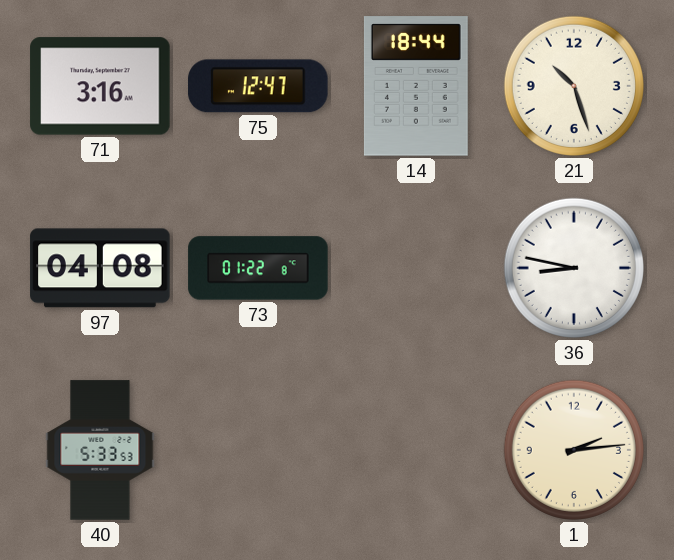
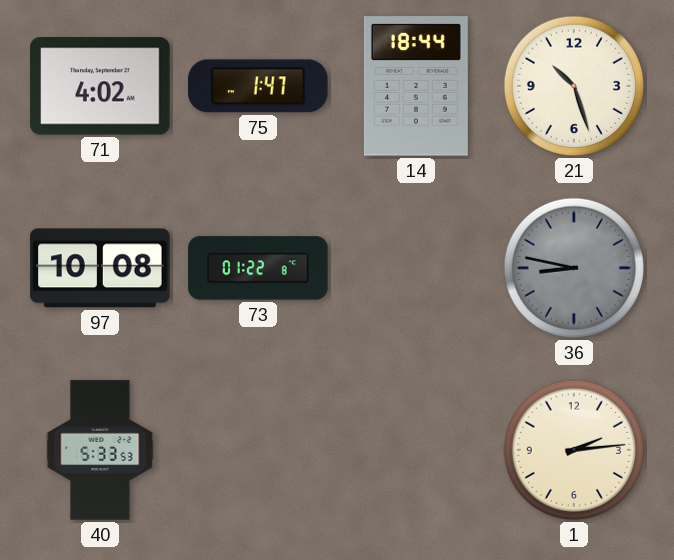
71: 3:16 -> 4:02
75: 12:47 -> 1:47
97: 04:08 -> 10:08
36 dial: white -> grey
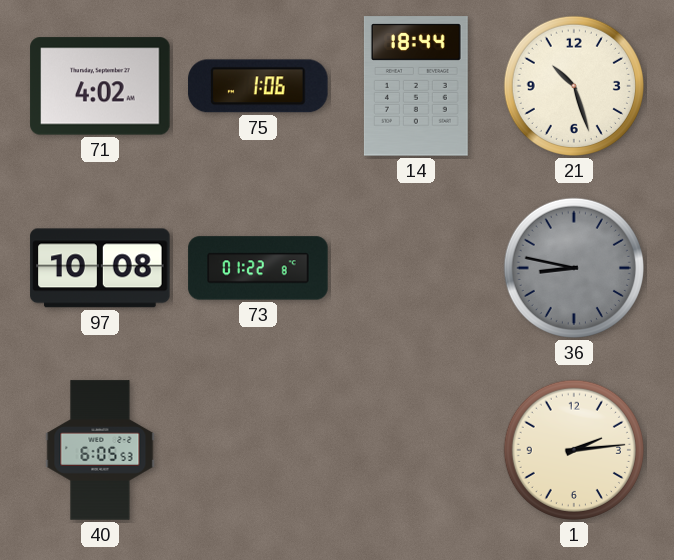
75: 1:47 -> 1:06
40: 5:33 -> 6:05
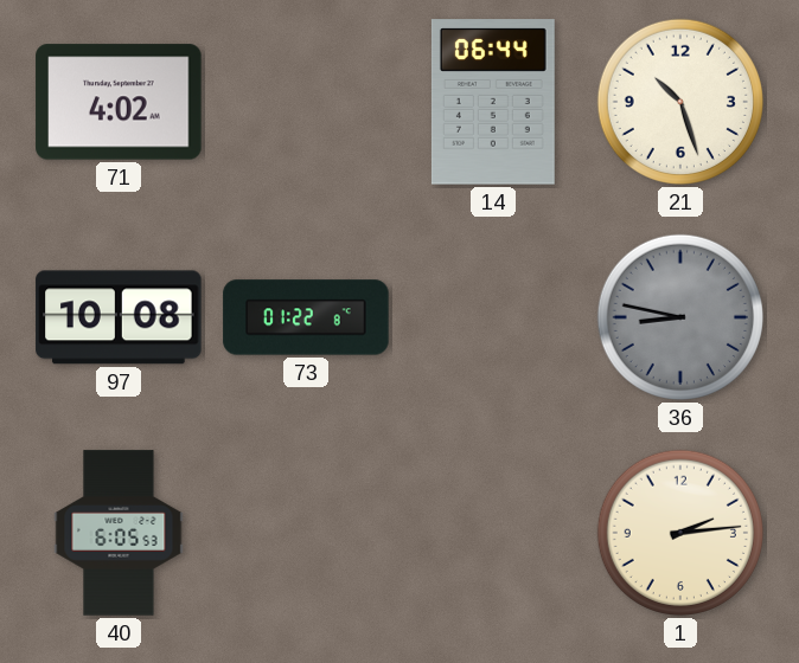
75: 1:06 -> none
14: 18:44 -> 06:44
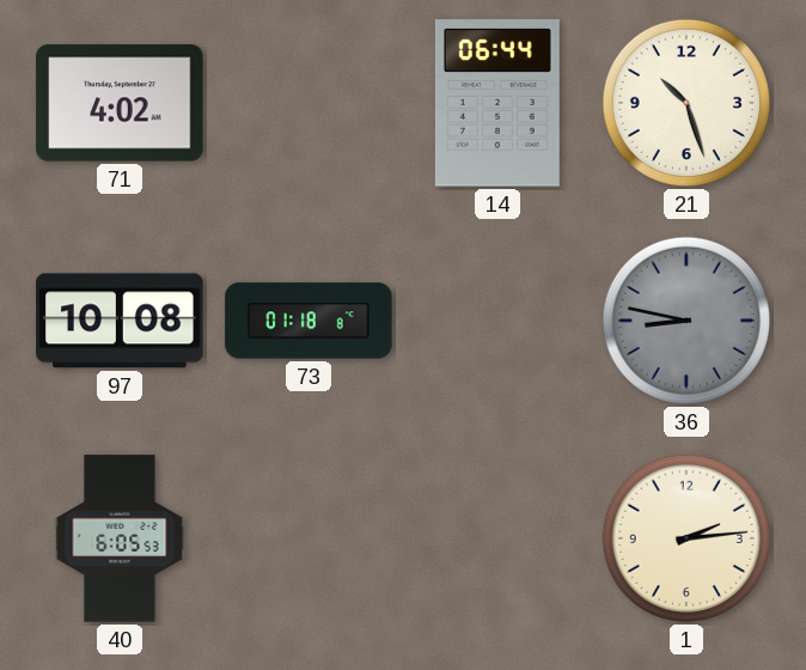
73: 01:22 -> 01:18
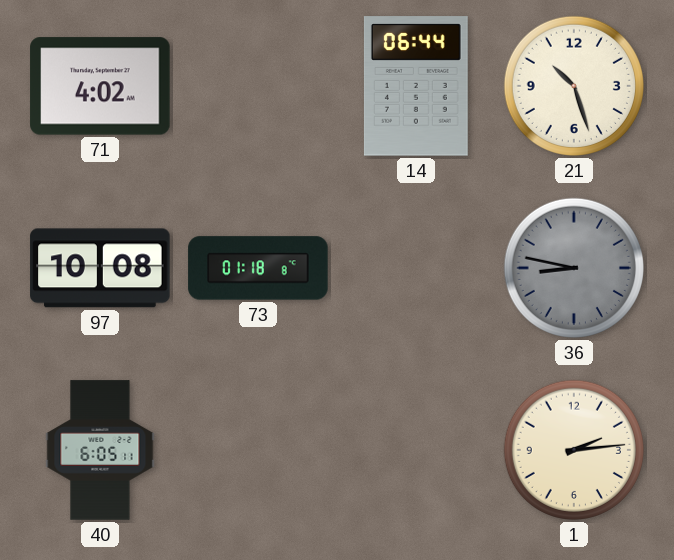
40: 6:05:53 -> 6:05:11
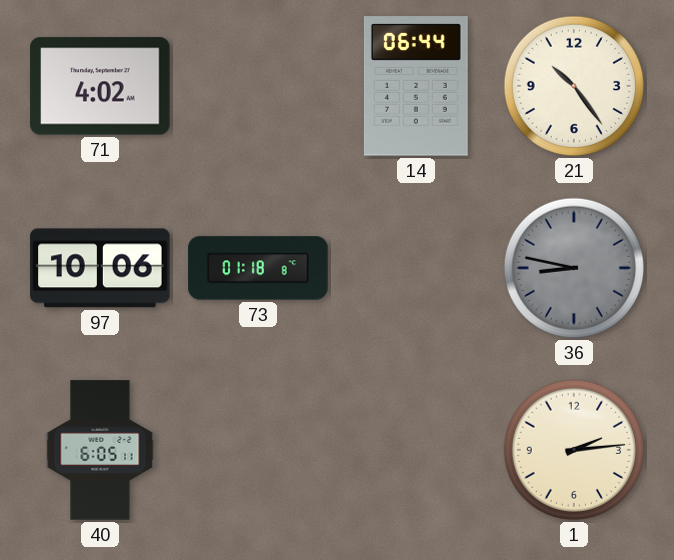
21: 10:27 -> 10:24
97: 10:08 -> 10:06
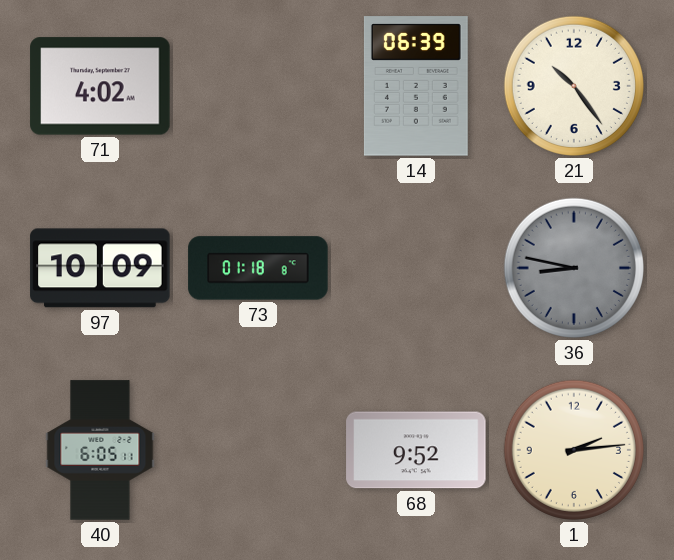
14: 06:44 -> 06:39
97: 10:06 -> 10:09
68: none -> 9:52
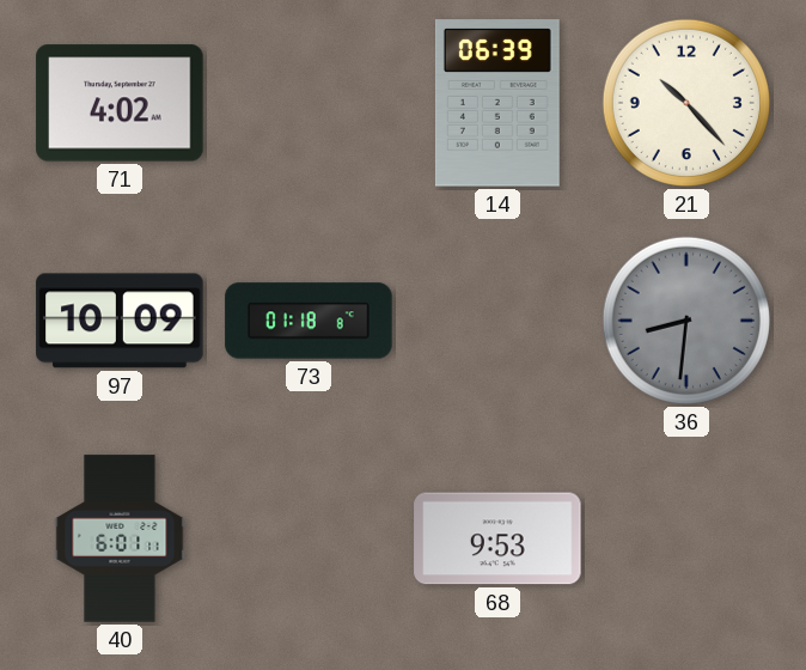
21: 10:24 -> 10:23
36: 8:47 -> 8:31
40: 6:05 -> 6:01
68: 9:52 -> 9:53
1: 2:14 -> none
